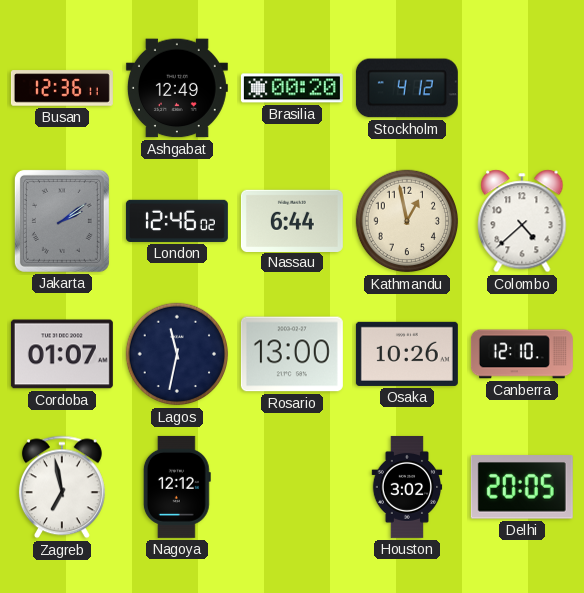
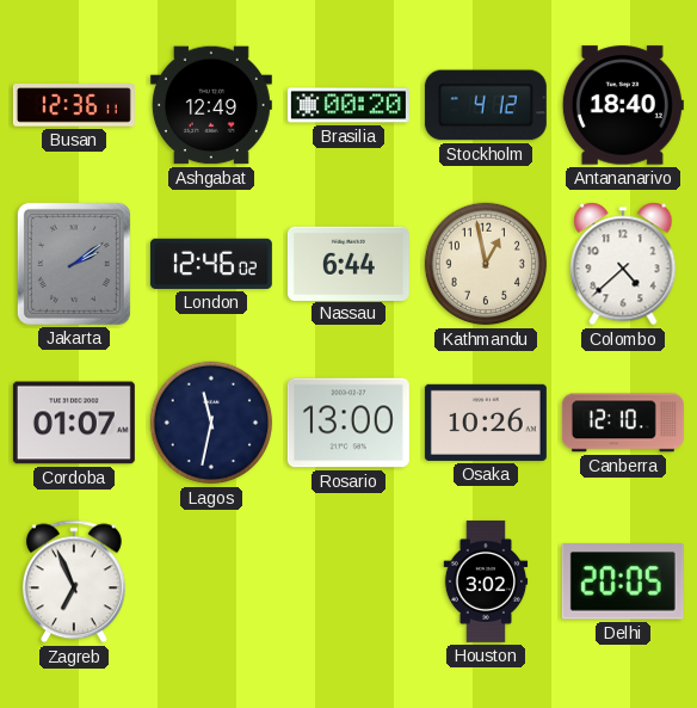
Antananarivo: none -> 18:40
Zagreb: 6:58 -> 6:56
Nagoya: 12:12 -> none
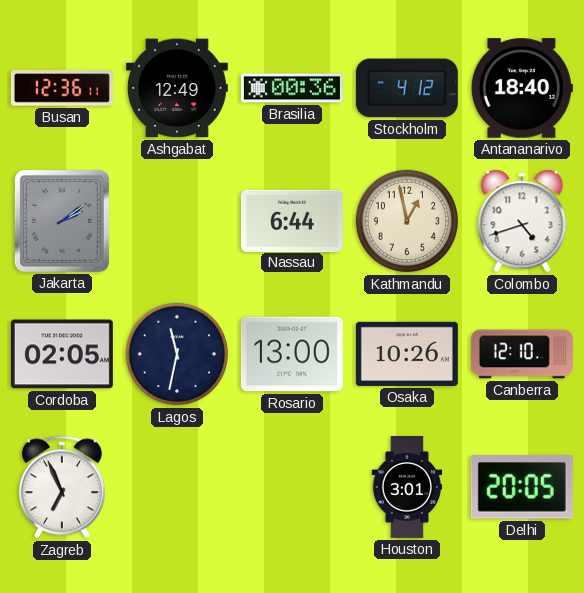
Brasilia: 00:20 -> 00:36
London: 12:46 -> none
Colombo: 4:38 -> 4:42
Cordoba: 01:07 -> 02:05
Houston: 3:02 -> 3:01
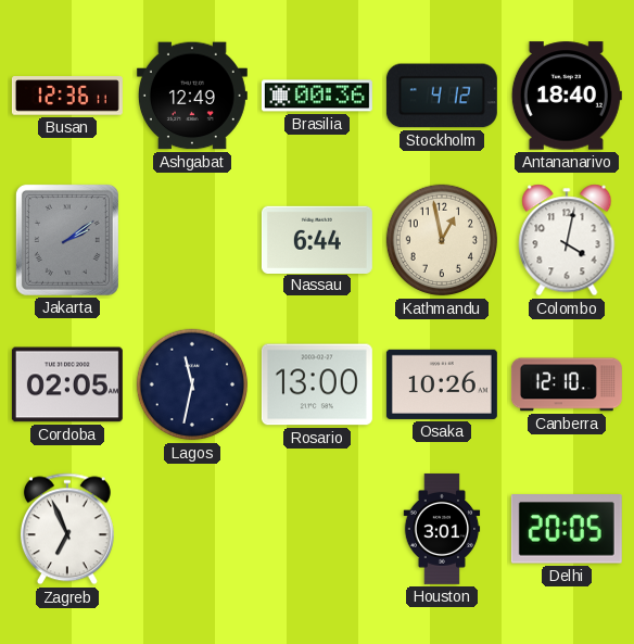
Colombo: 4:42 -> 4:02
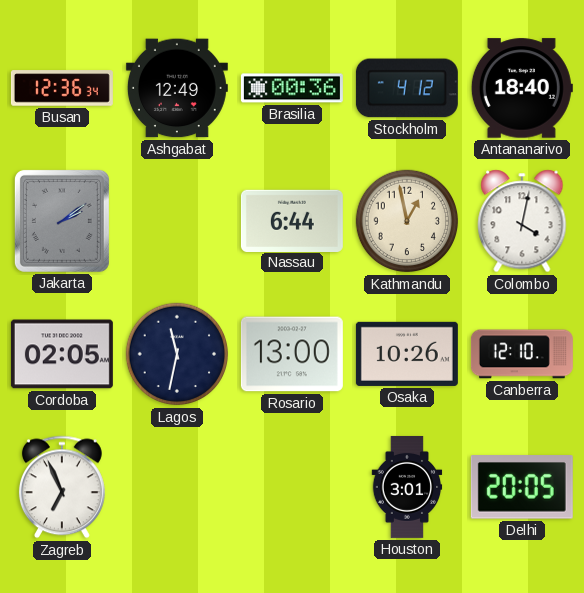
Busan: 12:36:11 -> 12:36:34
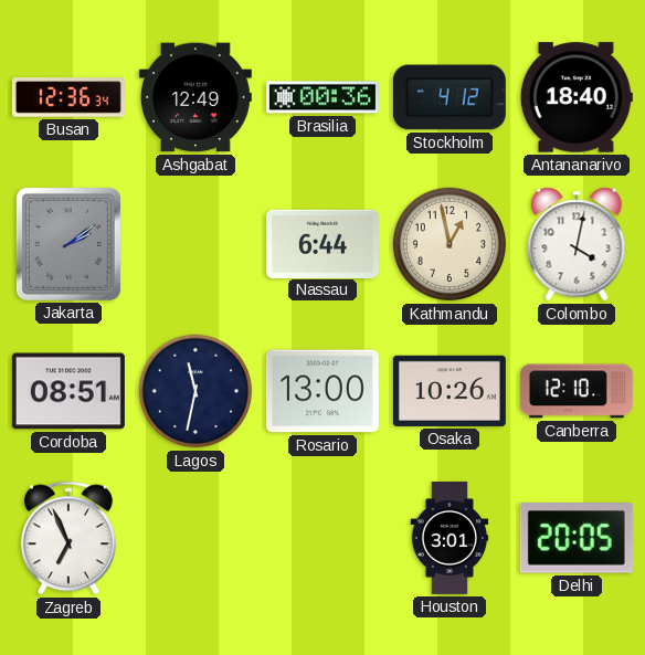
Cordoba: 02:05 -> 08:51
